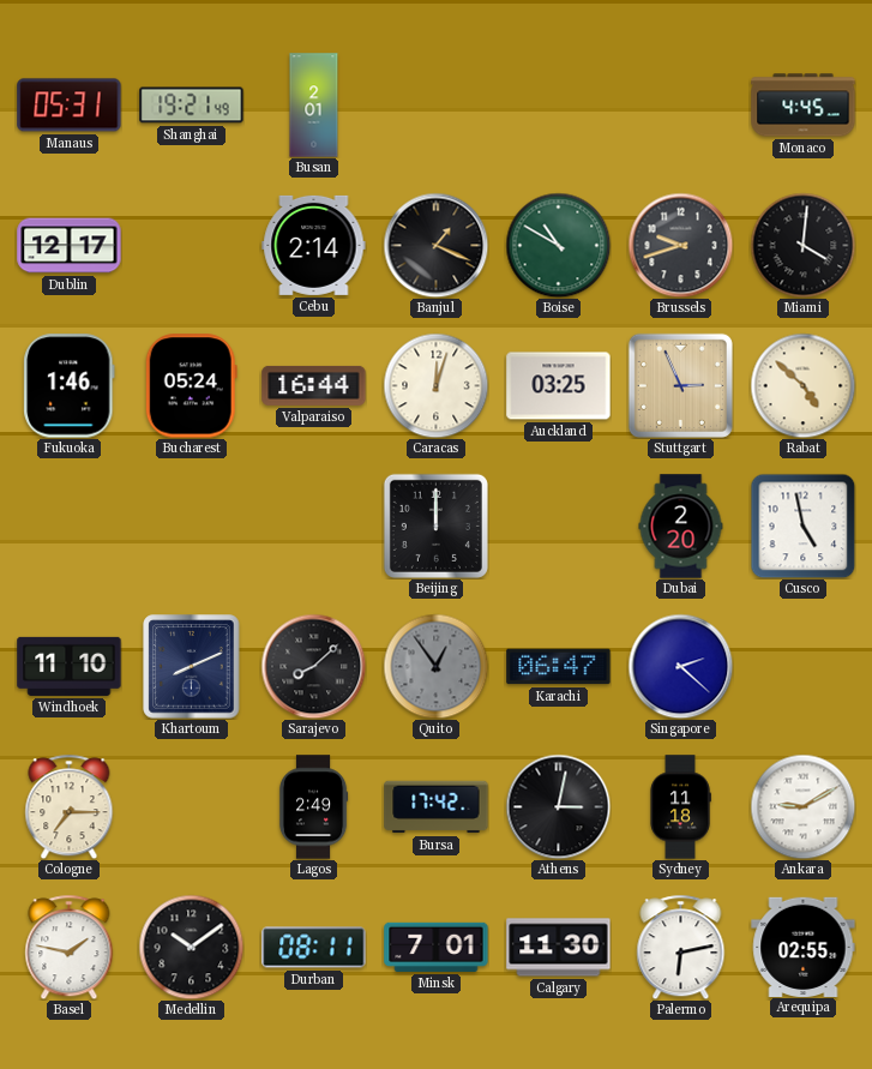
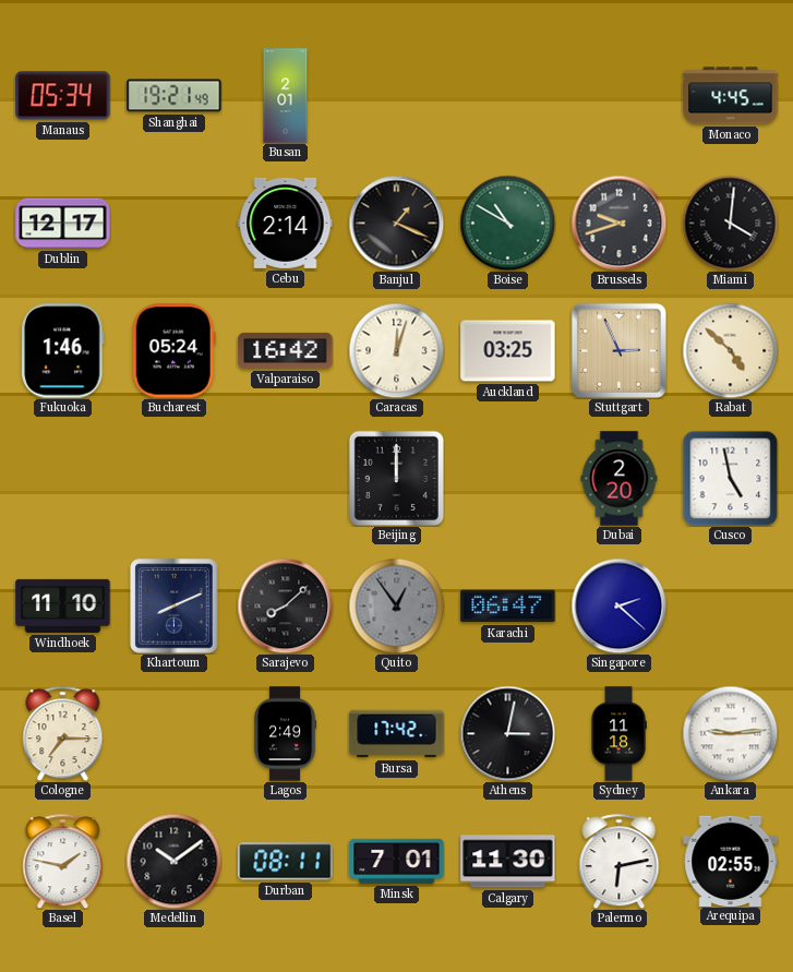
Manaus: 05:31 -> 05:34
Valparaiso: 16:44 -> 16:42
Ankara: 9:10 -> 9:14
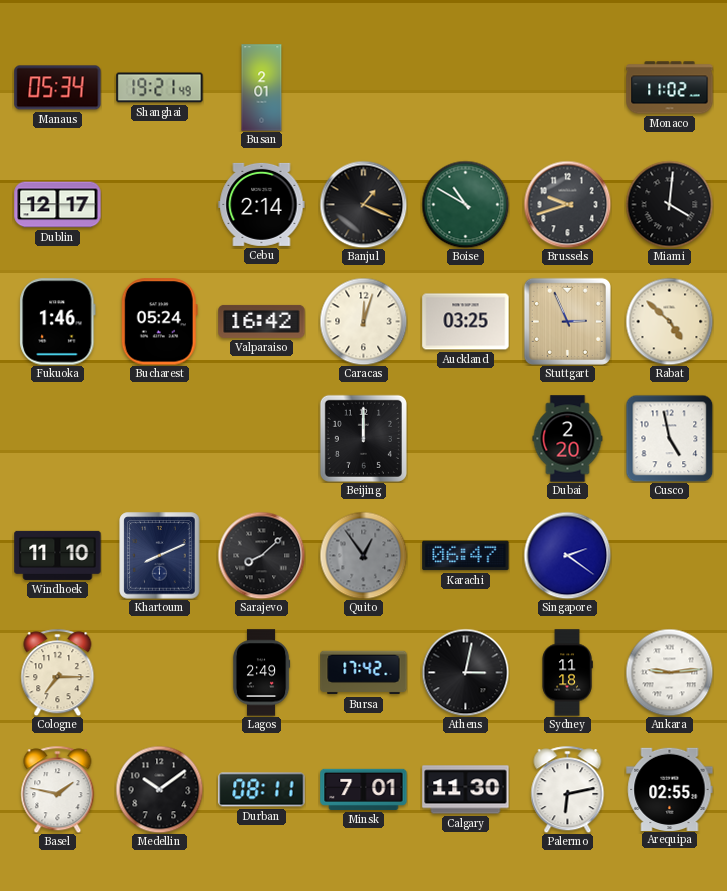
Monaco: 4:45 -> 11:02
Singapore: 2:22 -> 2:21
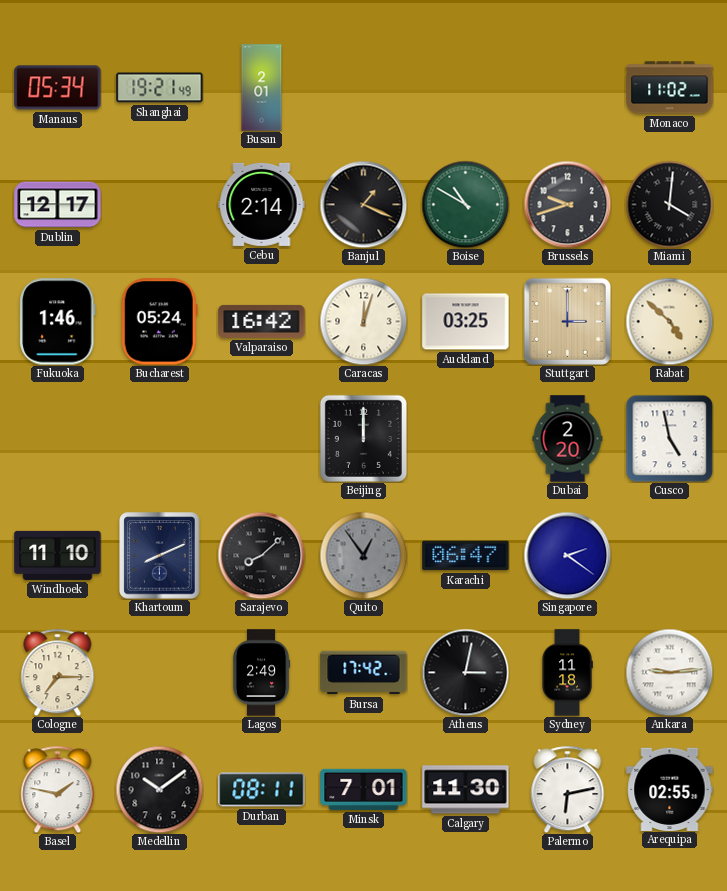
Stuttgart: 2:56 -> 3:00
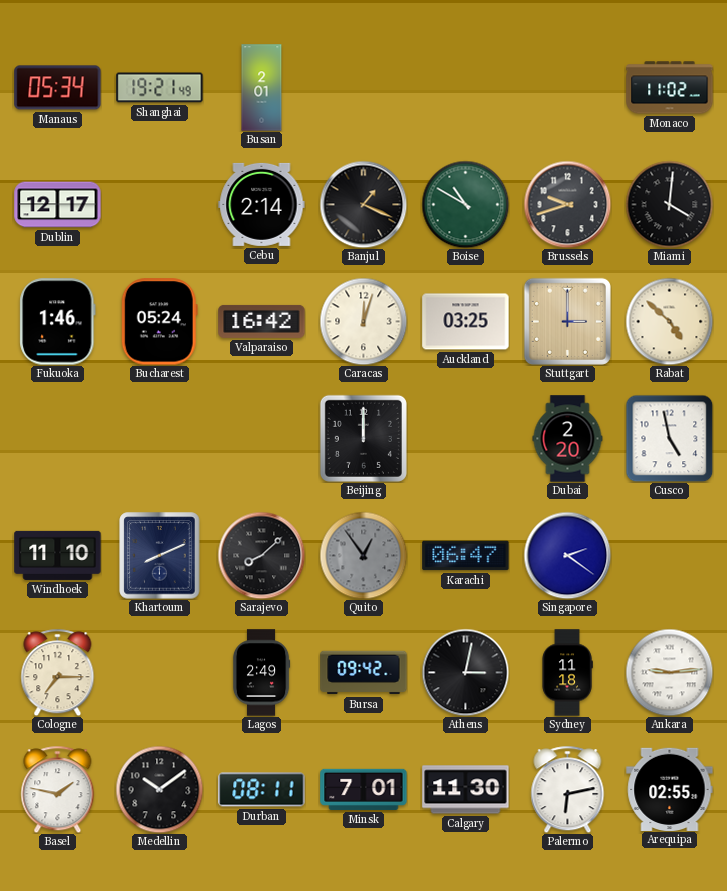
Bursa: 17:42 -> 09:42
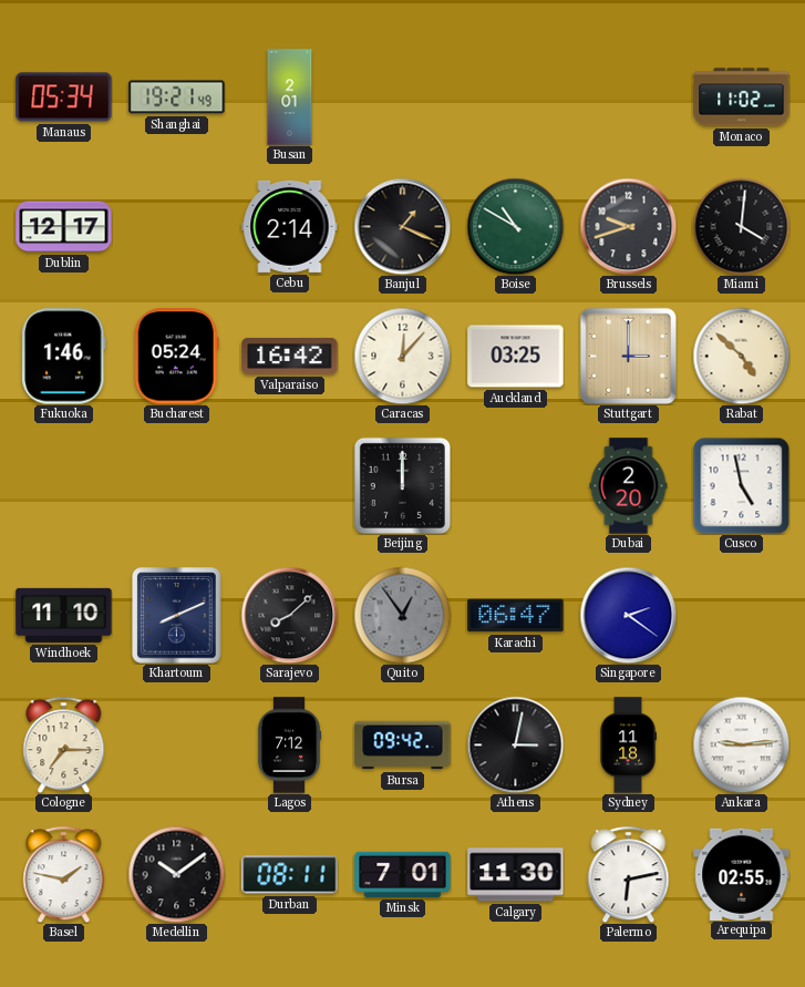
Caracas: 12:03 -> 12:07
Lagos: 2:49 -> 7:12
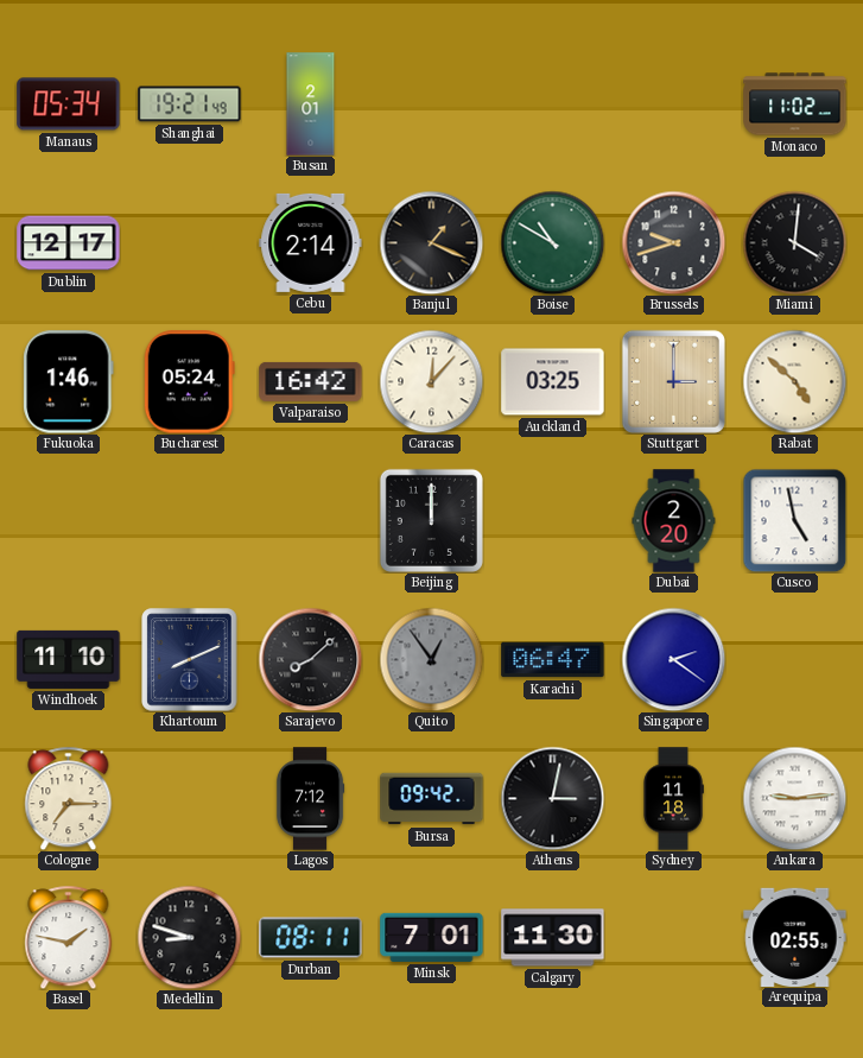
Medellin: 10:09 -> 8:48
Palermo: 6:13 -> none
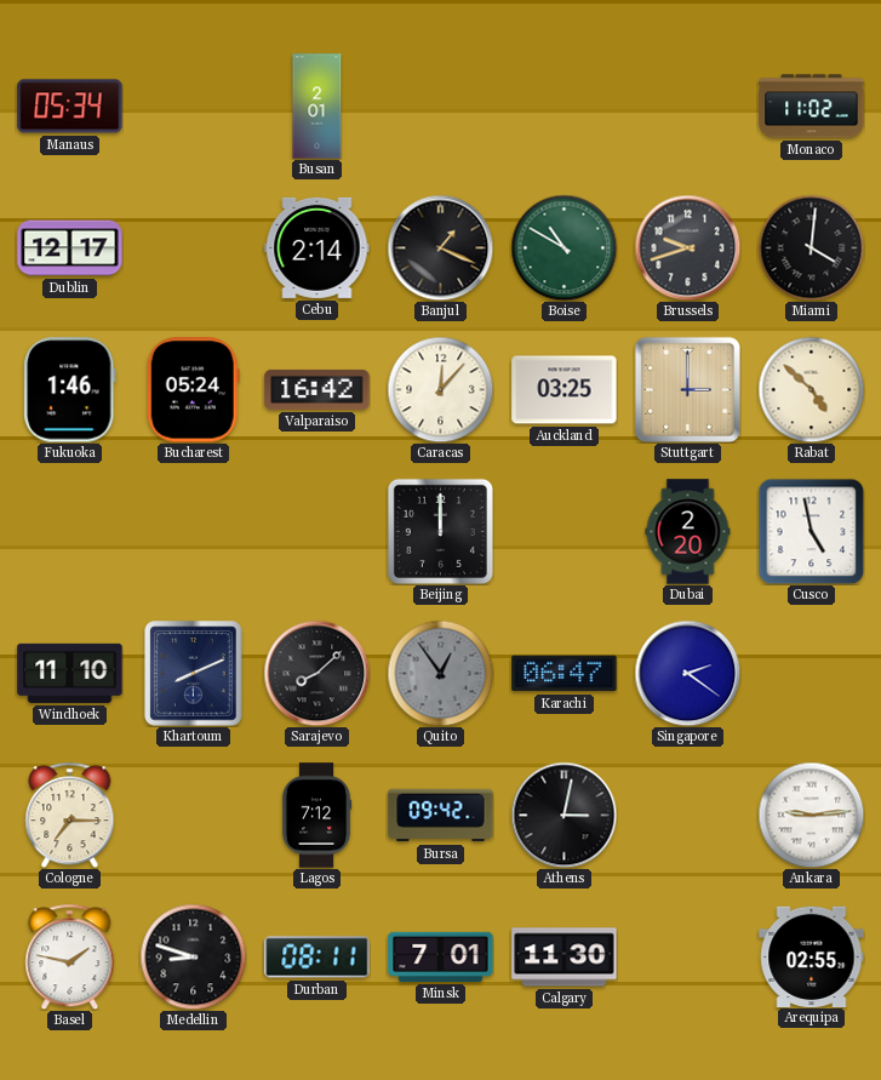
Shanghai: 19:21 -> none
Sydney: 11:18 -> none
